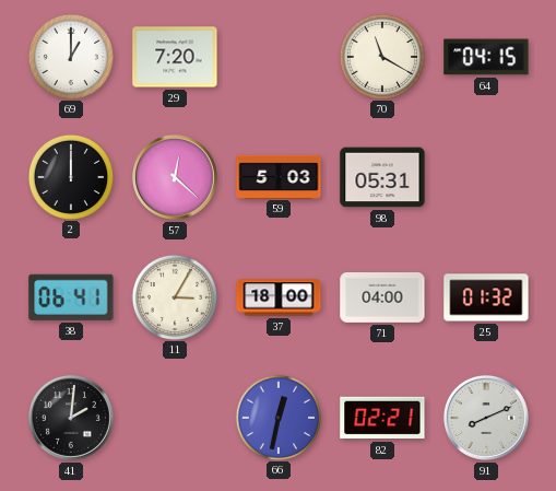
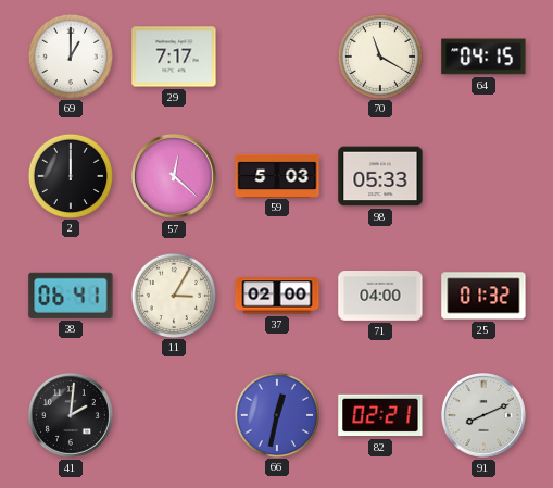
29: 7:20 -> 7:17
98: 05:31 -> 05:33
37: 18:00 -> 02:00
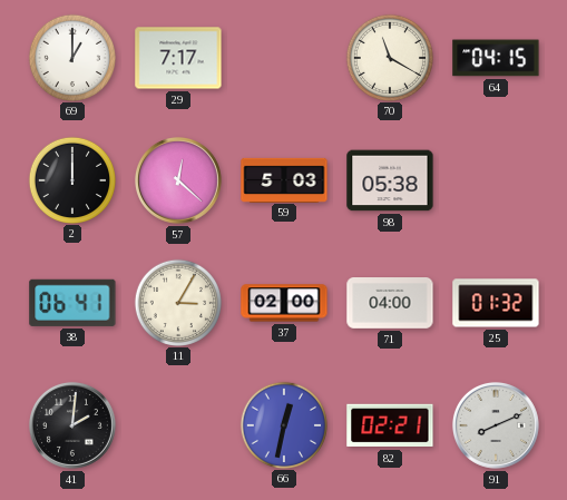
98: 05:33 -> 05:38
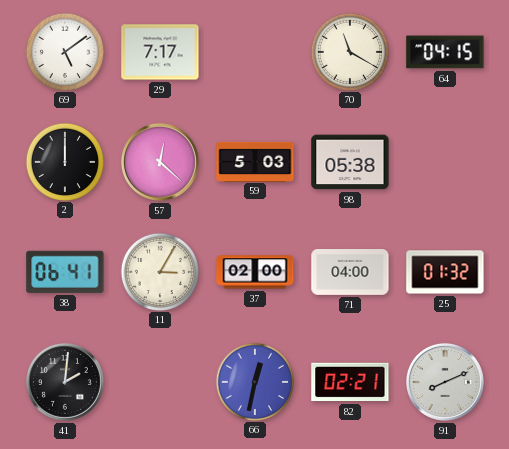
69: 1:00 -> 5:09
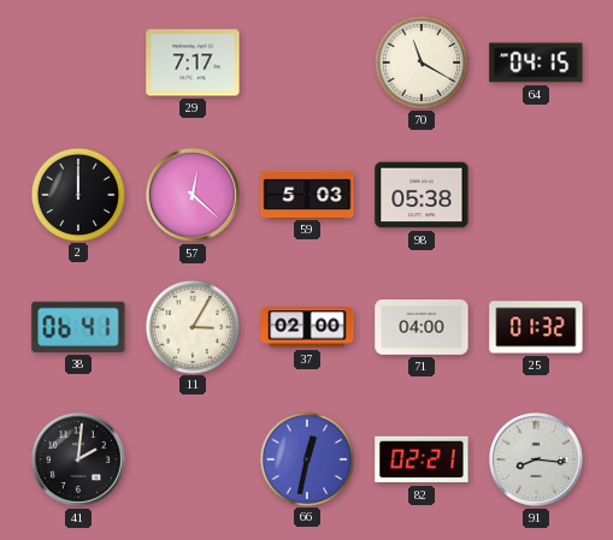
69: 5:09 -> none
91: 8:11 -> 8:16
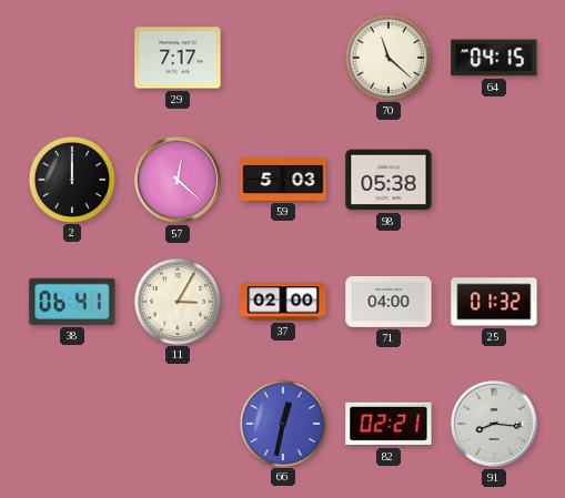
70: 11:20 -> 11:22
41: 2:01 -> none
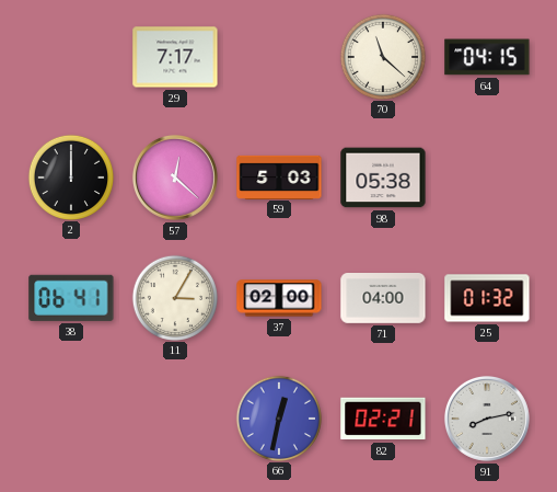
91: 8:16 -> 8:13
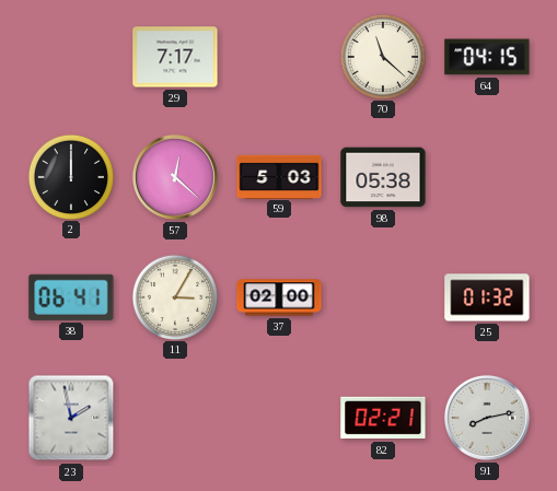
71: 04:00 -> none
23: none -> 1:58
66: 12:32 -> none
